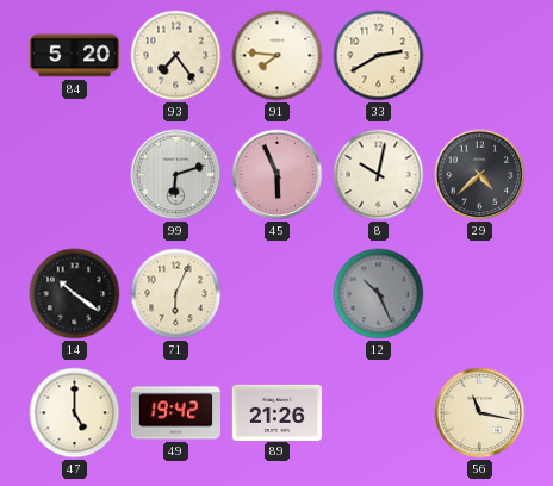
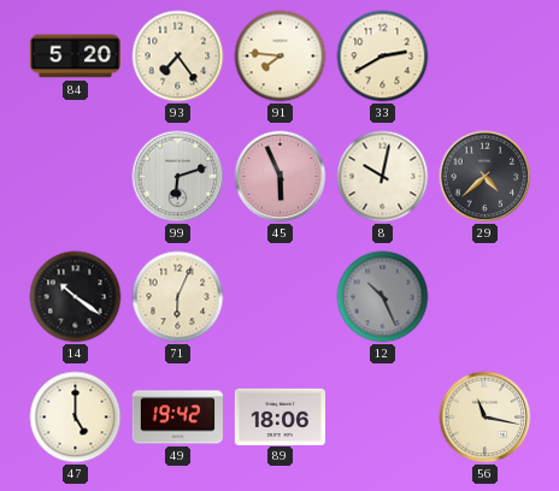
89: 21:26 -> 18:06
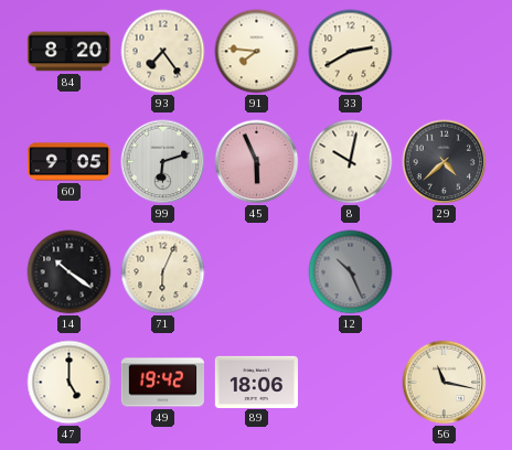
84: 5:20 -> 8:20
60: none -> 9:05
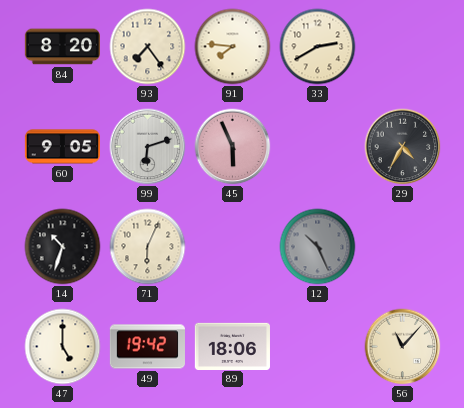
8: 10:02 -> none
29: 4:38 -> 4:35
14: 10:21 -> 10:33
56: 11:17 -> 11:07
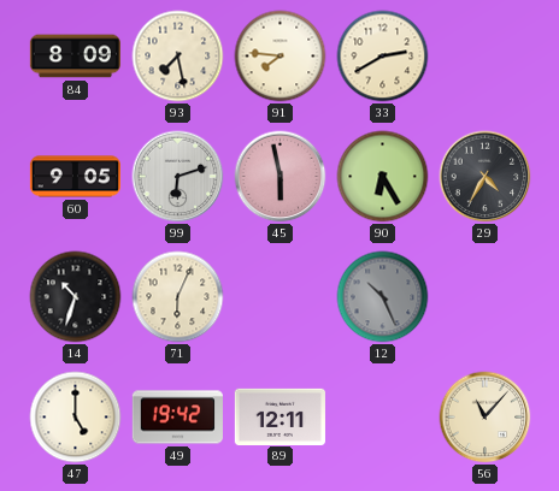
84: 8:20 -> 8:09
93: 7:24 -> 7:28
45: 5:56 -> 5:58
90: none -> 6:25
89: 18:06 -> 12:11
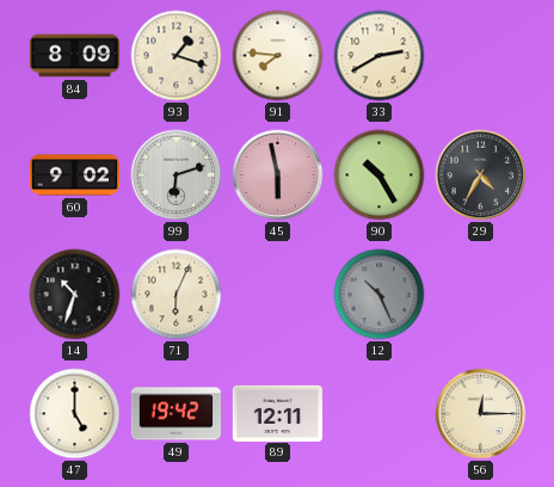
93: 7:28 -> 1:18
60: 9:05 -> 9:02
90: 6:25 -> 10:25
56: 11:07 -> 12:15
